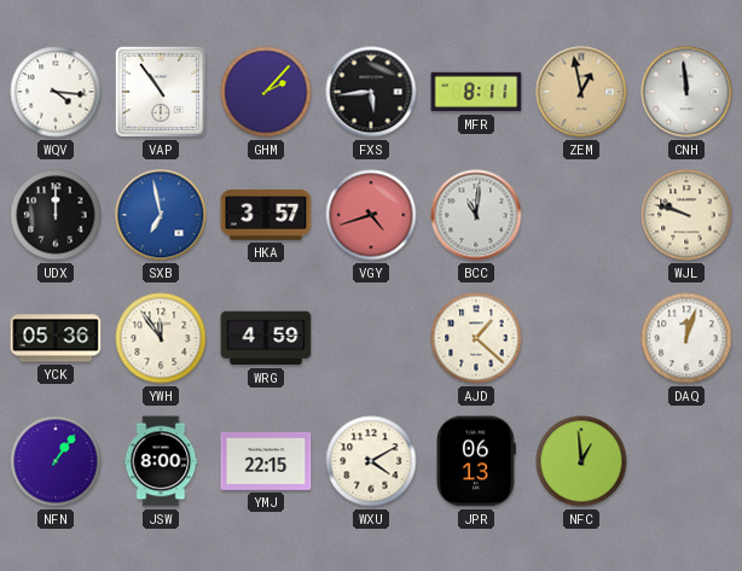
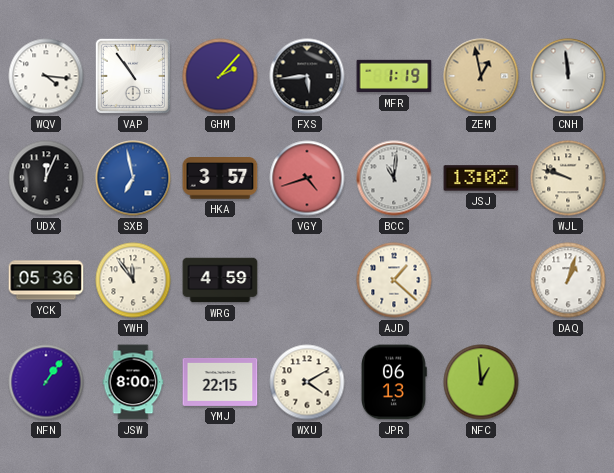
MFR: 8:11 -> 1:19
UDX: 12:00 -> 12:04
JSJ: none -> 13:02
DAQ: 12:03 -> 1:03
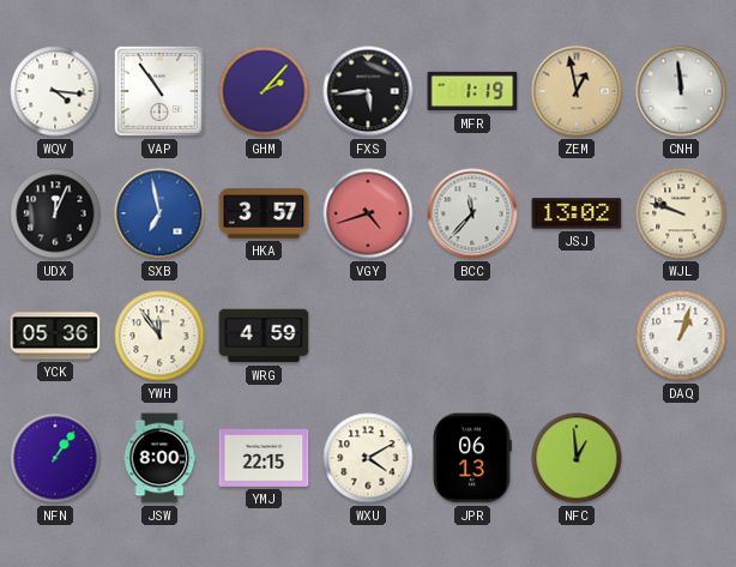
BCC: 11:01 -> 11:37
AJD: 1:22 -> none
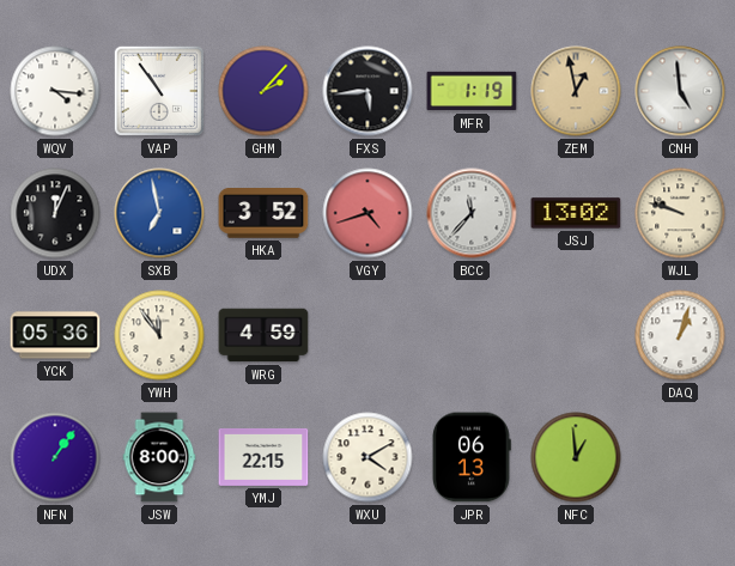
CNH: 11:59 -> 4:59
HKA: 3:57 -> 3:52
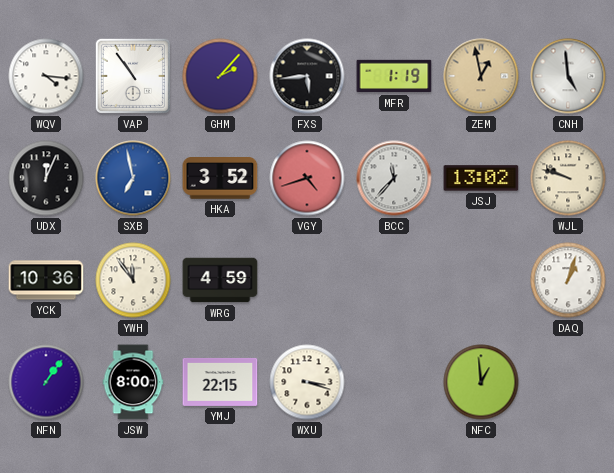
YCK: 05:36 -> 10:36
WXU: 4:10 -> 3:18
JPR: 06:13 -> none
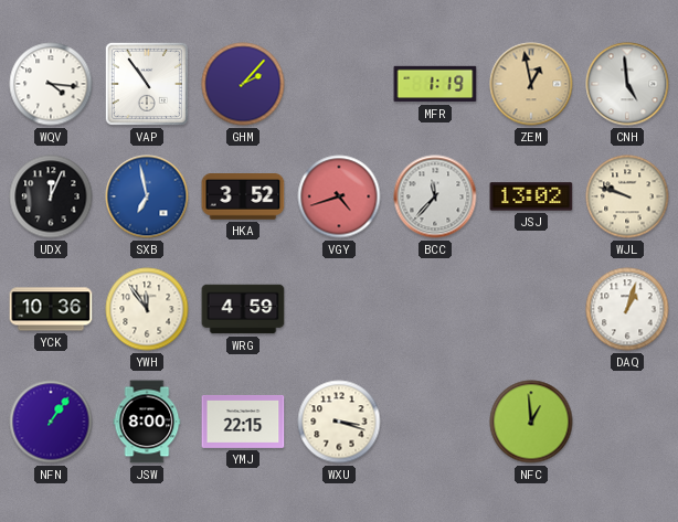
FXS: 5:44 -> none
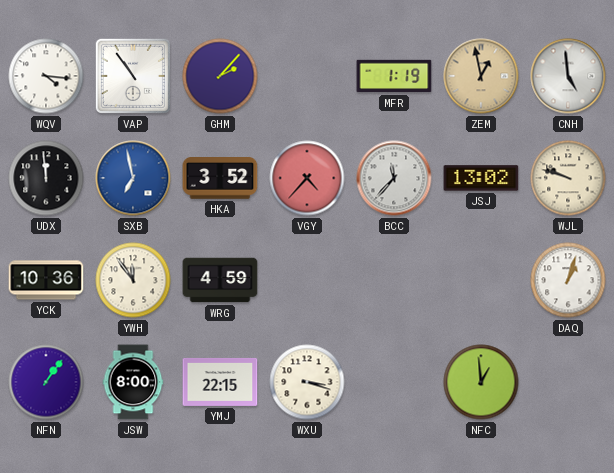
UDX: 12:04 -> 11:59
VGY: 4:42 -> 4:37
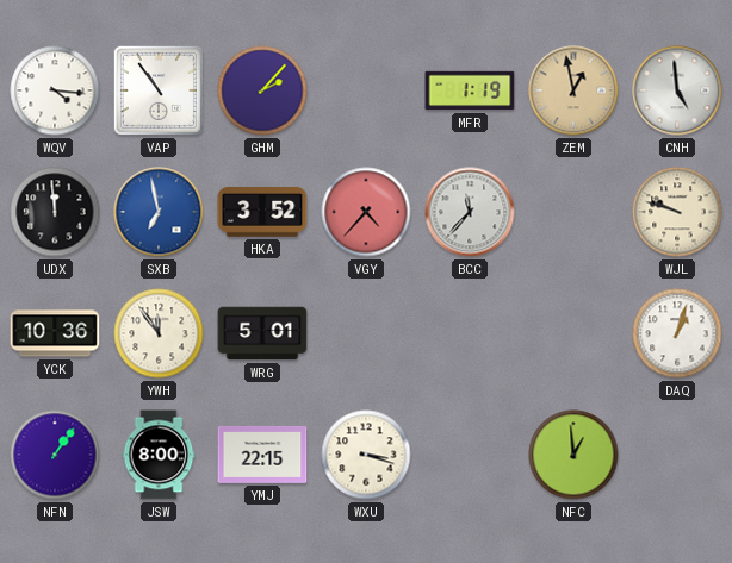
JSJ: 13:02 -> none
WRG: 4:59 -> 5:01
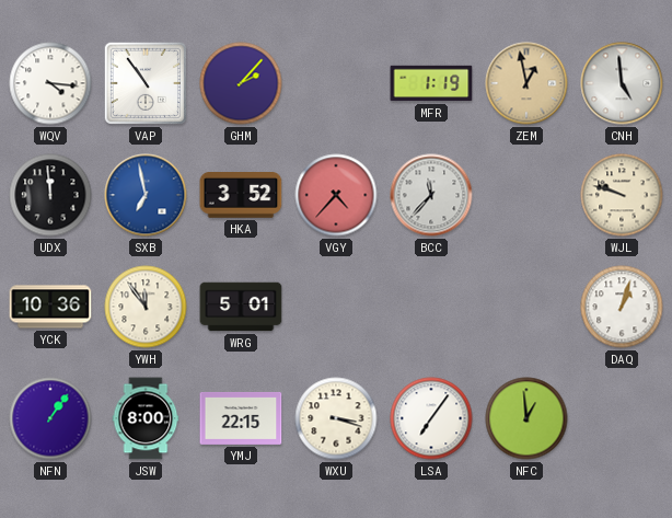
LSA: none -> 7:06
